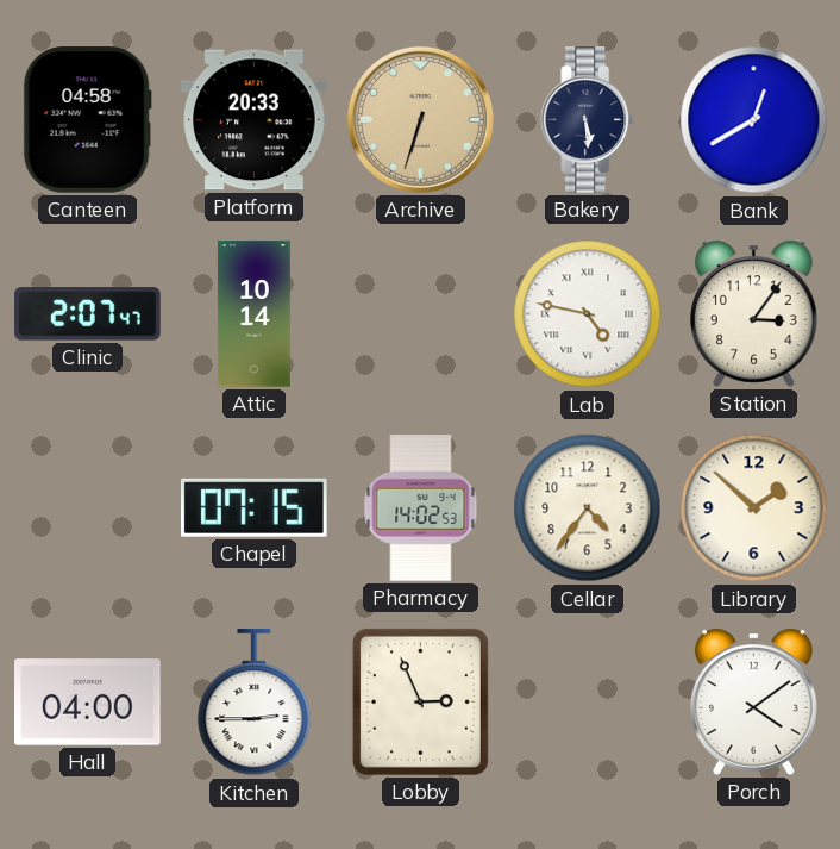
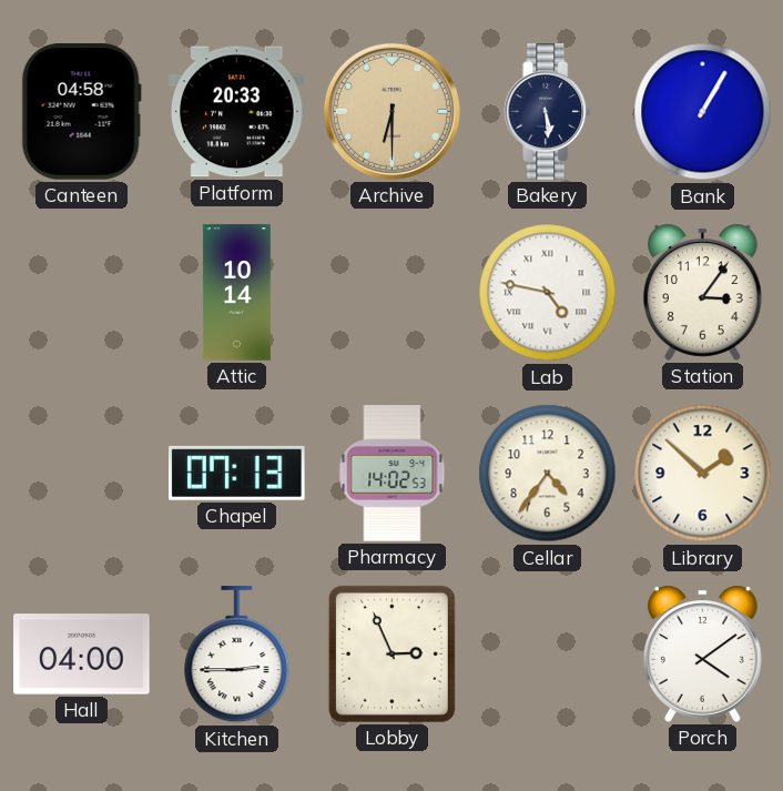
Archive: 6:33 -> 6:30
Bank: 12:40 -> 1:05
Clinic: 2:07 -> none
Chapel: 07:15 -> 07:13
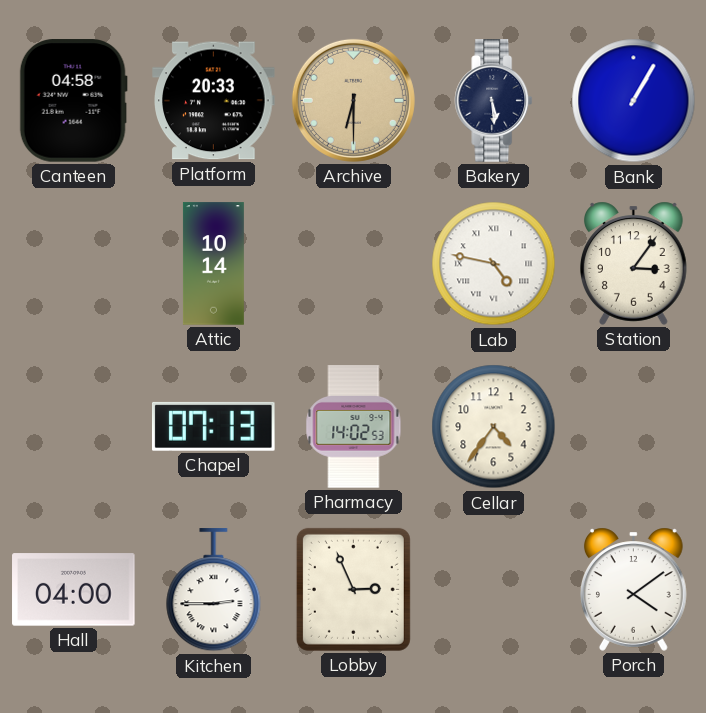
Library: 1:52 -> none
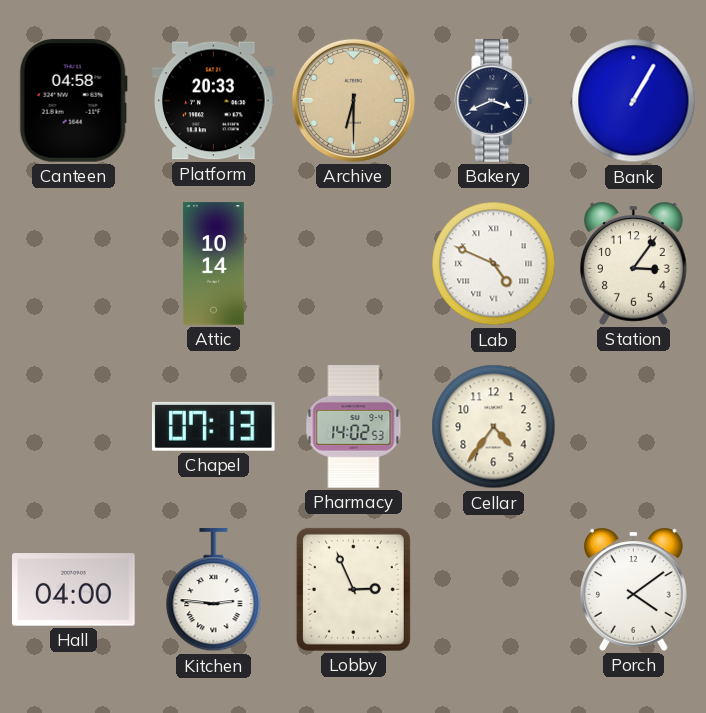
Bakery: 5:29 -> 3:41
Lab: 4:47 -> 4:49
Kitchen: 2:45 -> 2:46
